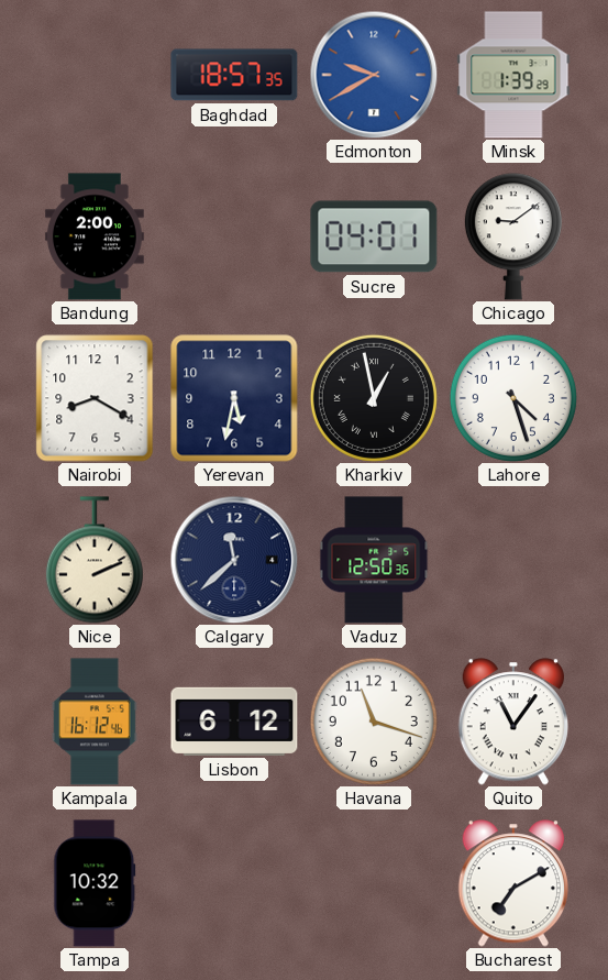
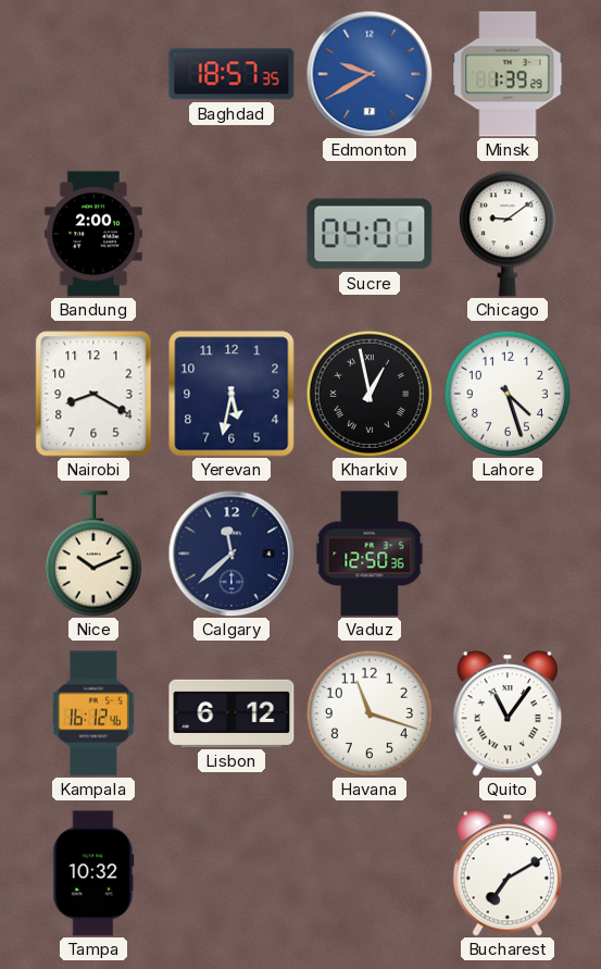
Nice: 2:11 -> 10:11
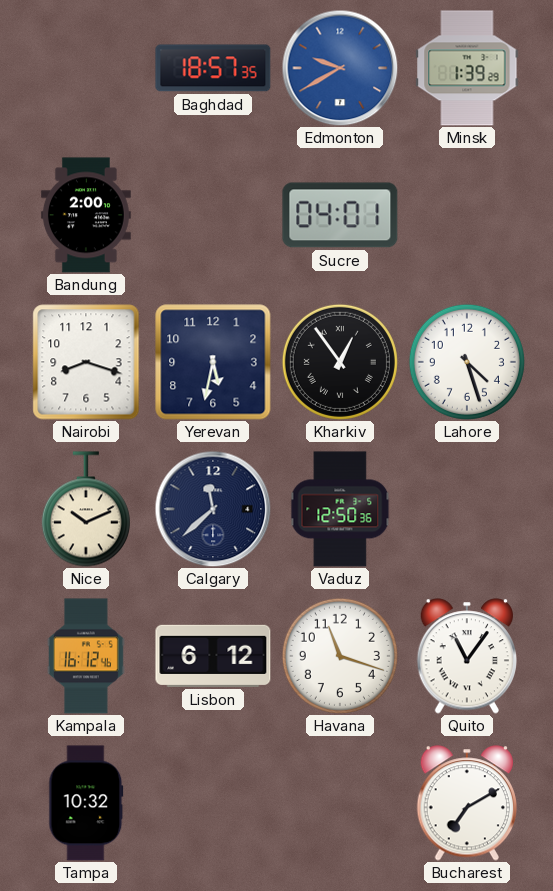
Chicago: 9:09 -> none
Nairobi: 8:20 -> 8:18
Kharkiv: 12:58 -> 12:54
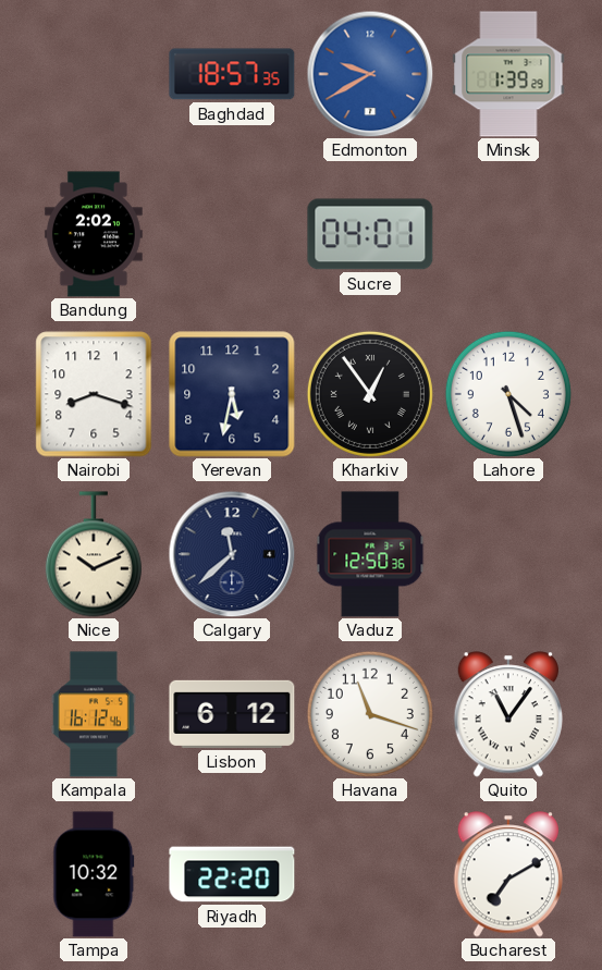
Bandung: 2:00 -> 2:02
Riyadh: none -> 22:20
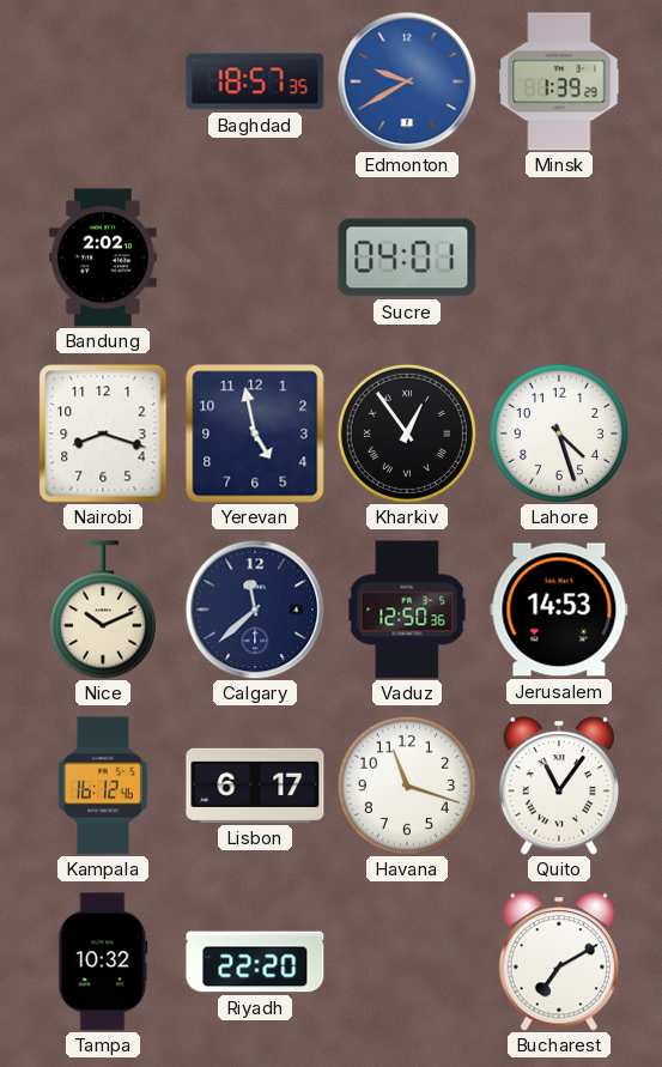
Yerevan: 5:32 -> 4:58
Jerusalem: none -> 14:53
Lisbon: 6:12 -> 6:17
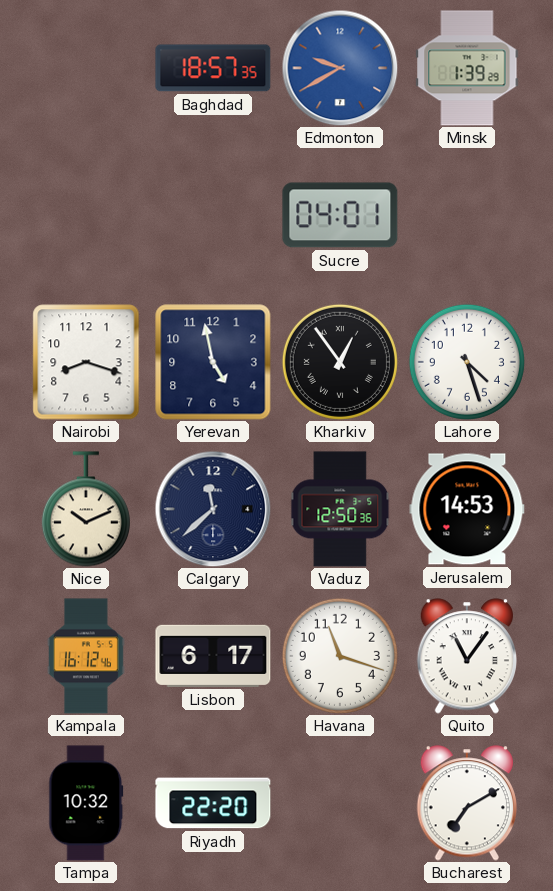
Bandung: 2:02 -> none
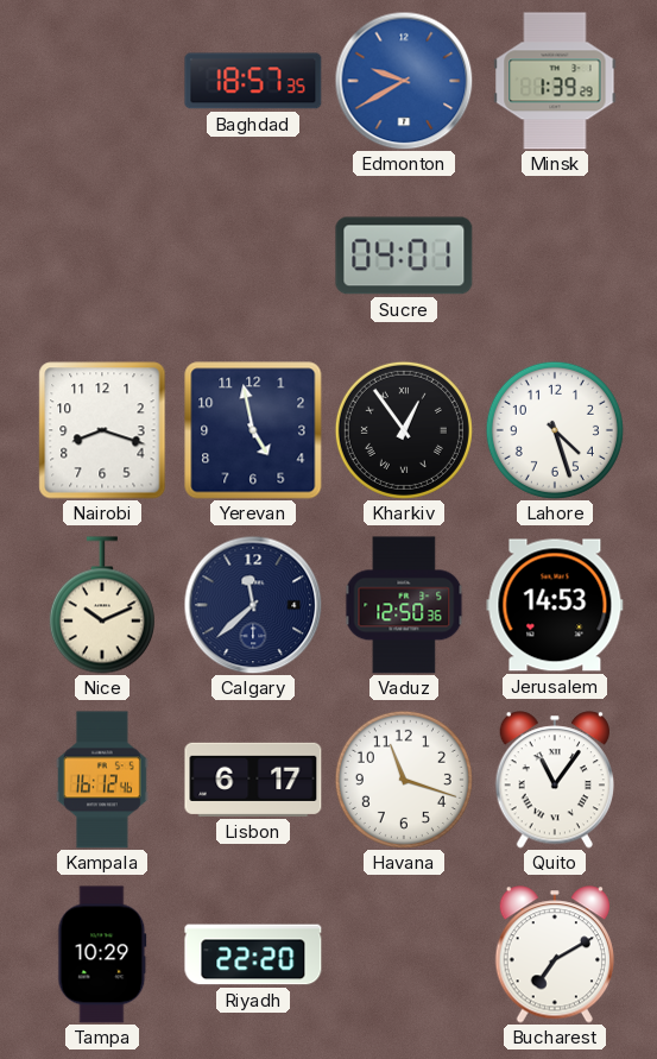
Tampa: 10:32 -> 10:29
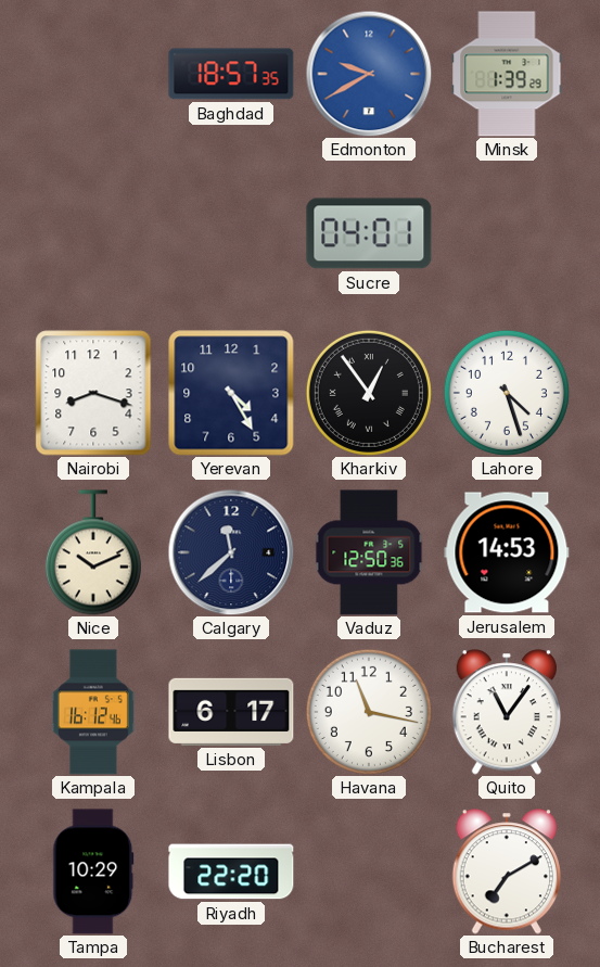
Yerevan: 4:58 -> 4:25
Havana: 11:18 -> 11:17
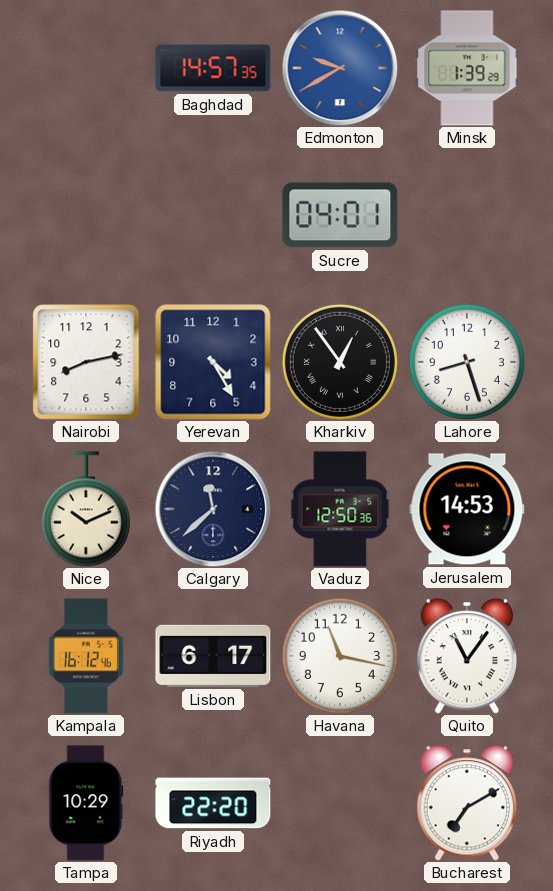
Baghdad: 18:57 -> 14:57
Nairobi: 8:18 -> 8:13
Lahore: 4:27 -> 8:27
